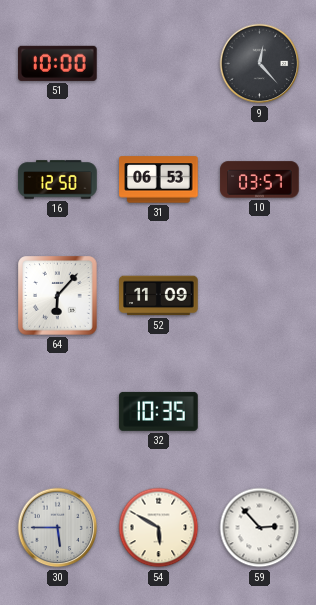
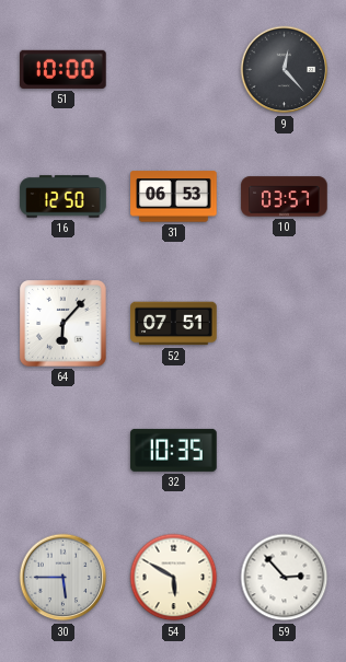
52: 11:09 -> 07:51
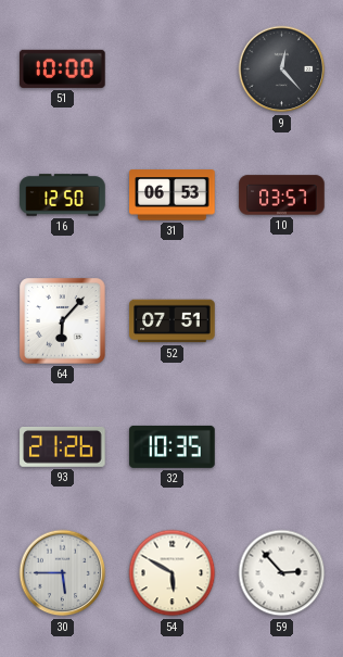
93: none -> 21:26
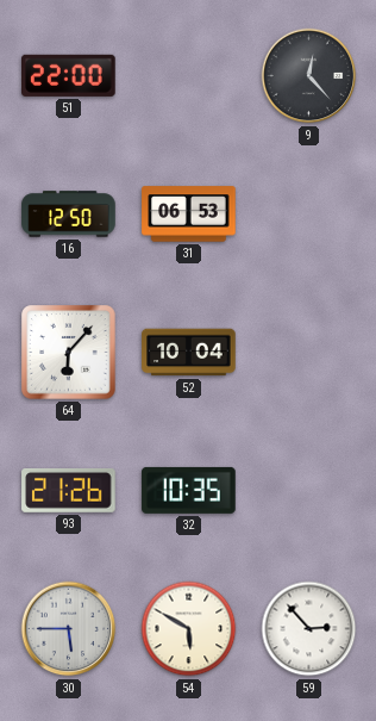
51: 10:00 -> 22:00
10: 03:57 -> none
52: 07:51 -> 10:04
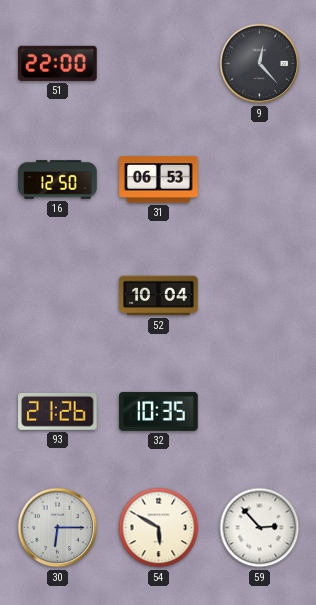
64: 6:07 -> none
30: 5:45 -> 6:15
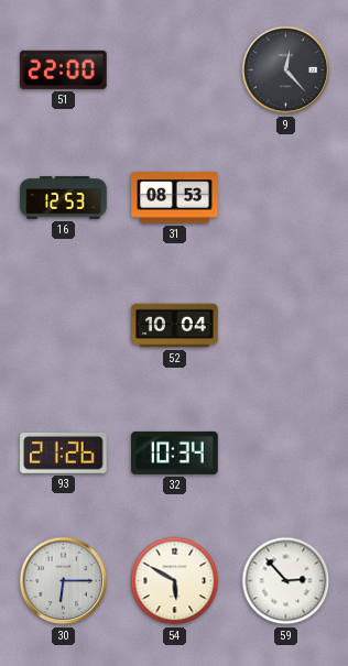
16: 12:50 -> 12:53
31: 06:53 -> 08:53
32: 10:35 -> 10:34
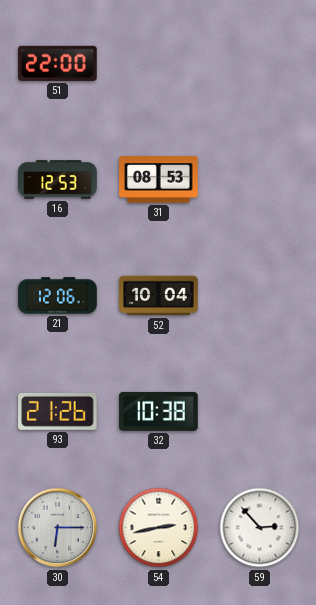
9: 12:23 -> none
21: none -> 12:06
32: 10:34 -> 10:38
54: 5:50 -> 2:43
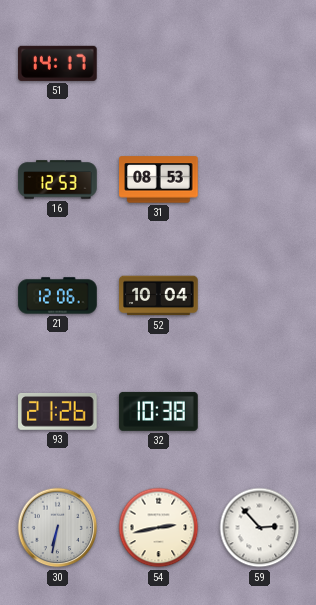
51: 22:00 -> 14:17
30: 6:15 -> 6:32
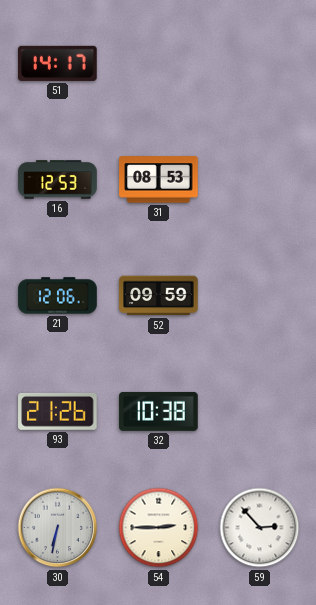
52: 10:04 -> 09:59
54: 2:43 -> 2:45
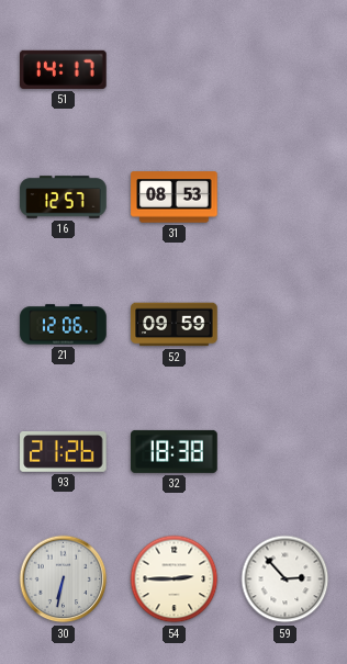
16: 12:53 -> 12:57
32: 10:38 -> 18:38
